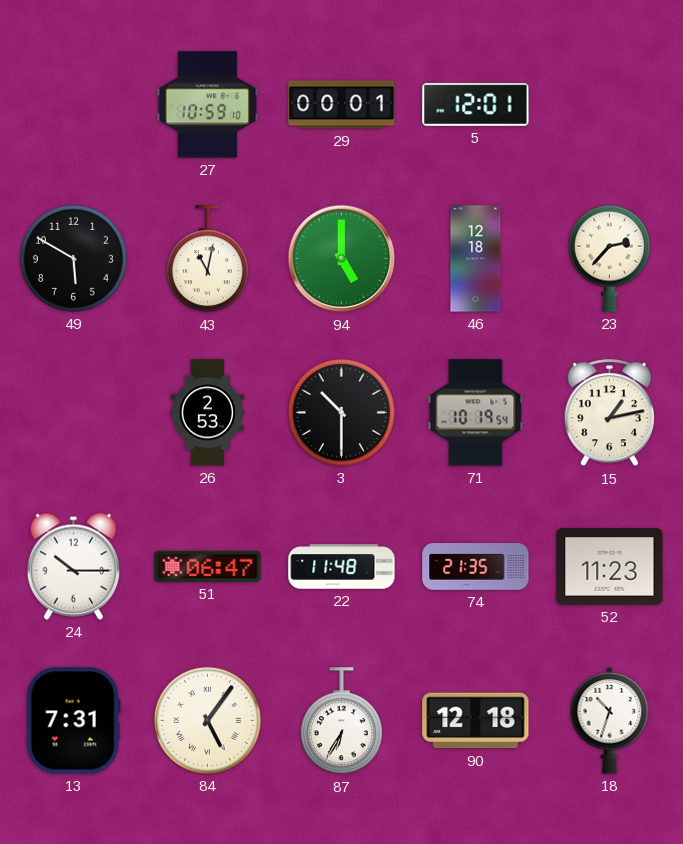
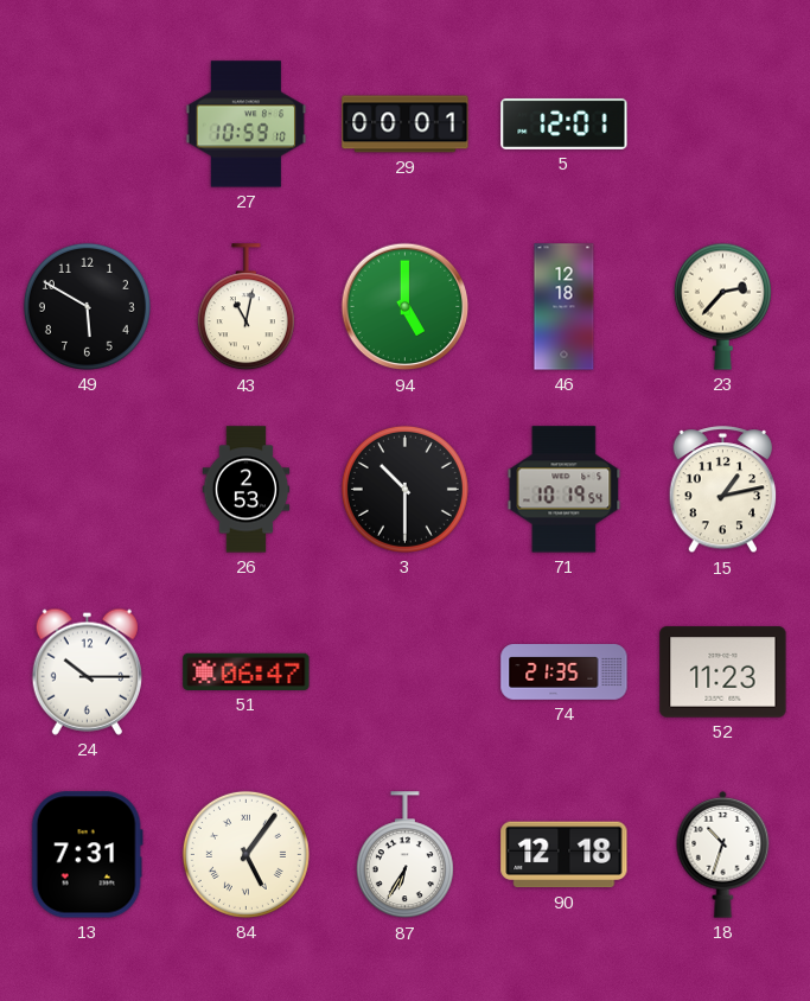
22: 11:48 -> none
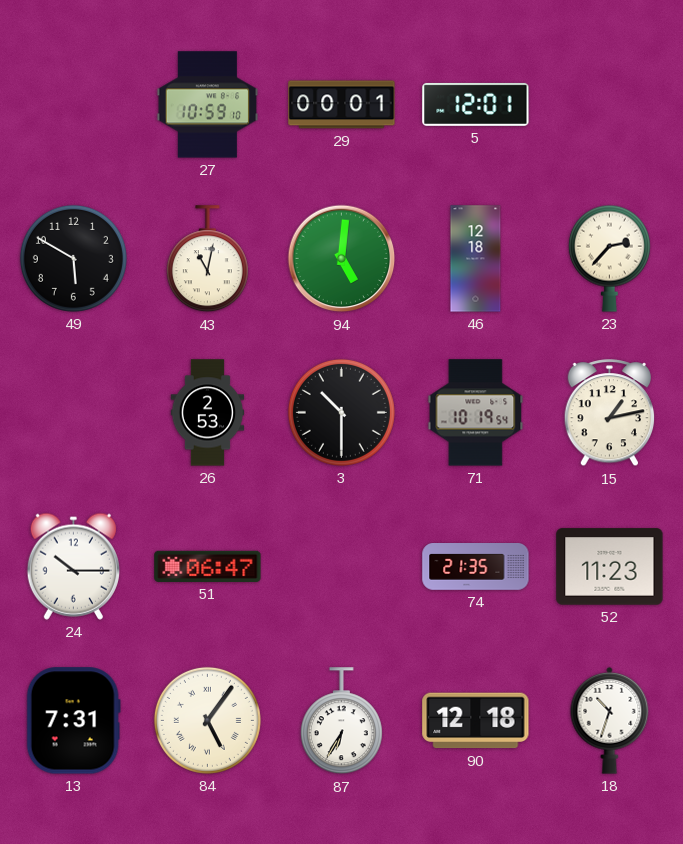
94: 5:00 -> 5:01
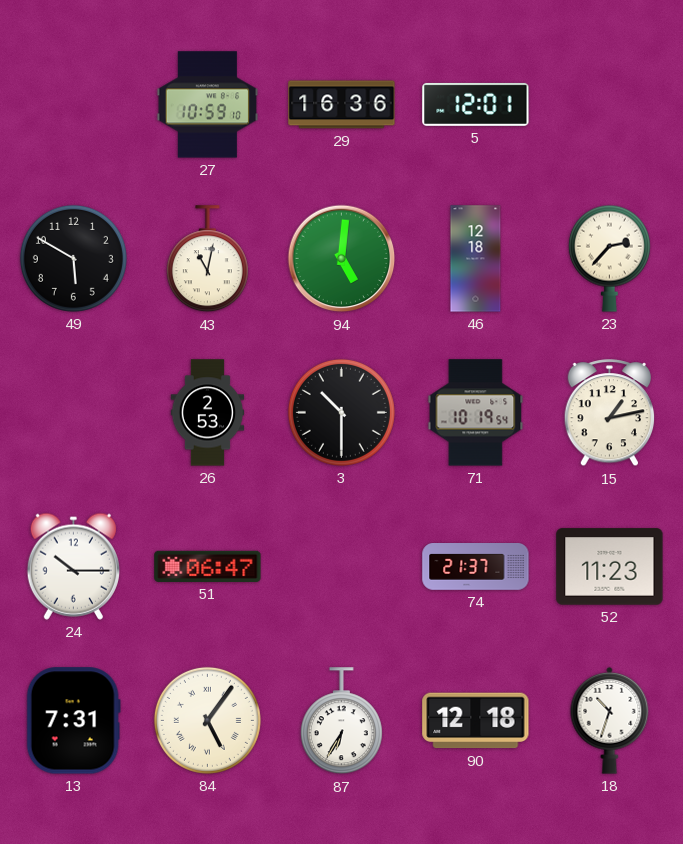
29: 00:01 -> 16:36
74: 21:35 -> 21:37
